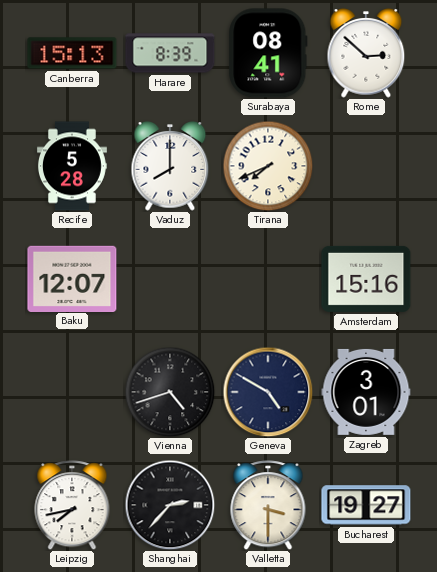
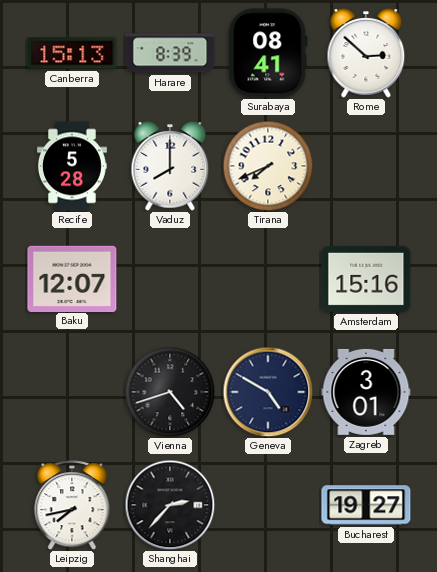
Valletta: 3:30 -> none
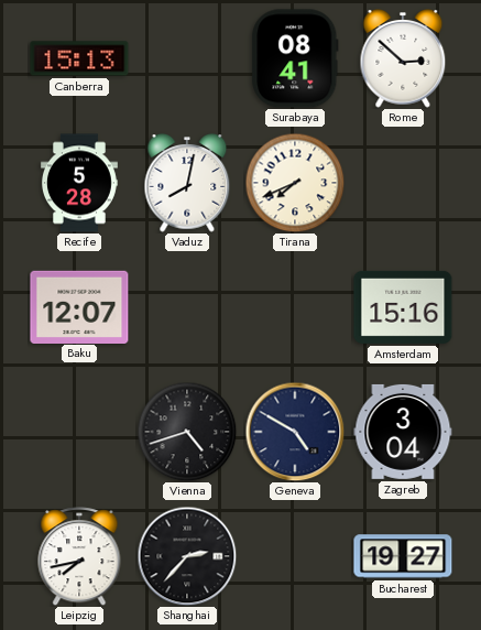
Harare: 8:39 -> none
Vaduz: 8:00 -> 8:02
Zagreb: 3:01 -> 3:04
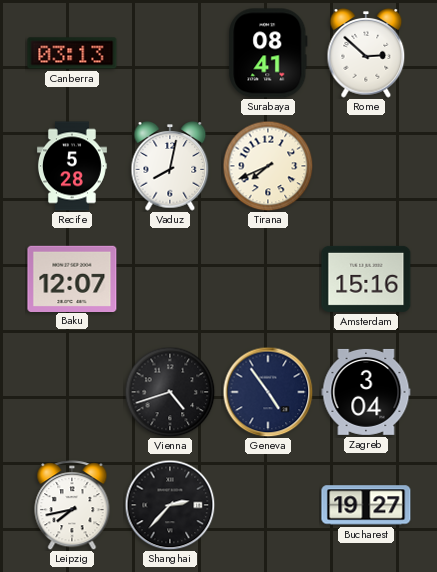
Canberra: 15:13 -> 03:13
Geneva: 4:50 -> 4:54
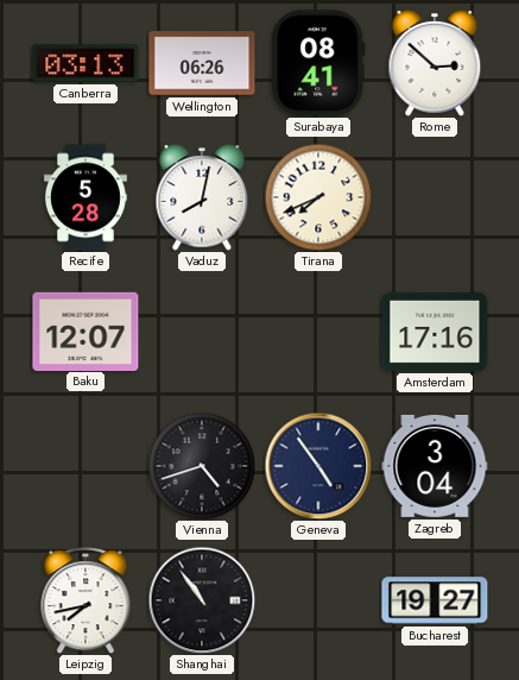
Wellington: none -> 06:26
Amsterdam: 15:16 -> 17:16
Shanghai: 2:37 -> 10:54
